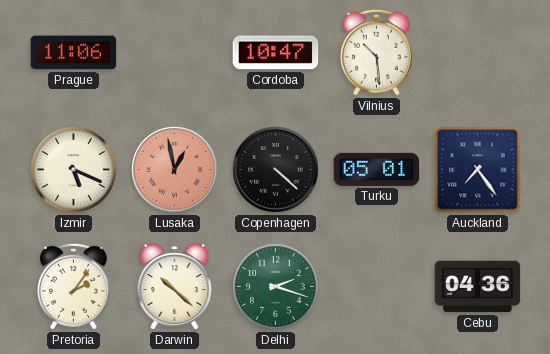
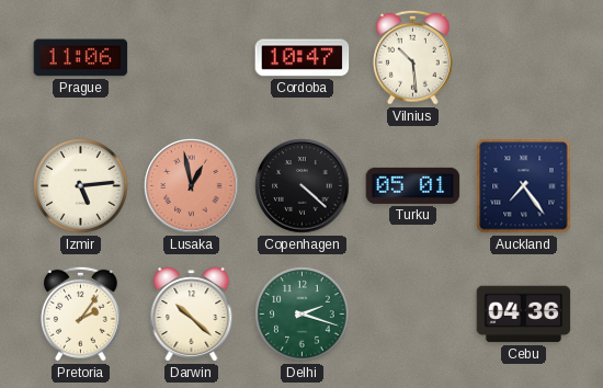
Izmir: 5:19 -> 5:14
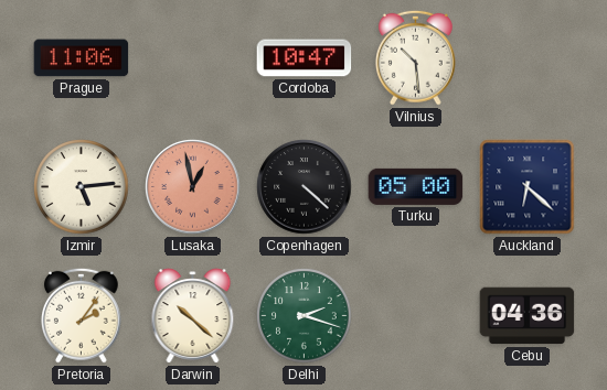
Turku: 05:01 -> 05:00
Auckland: 7:24 -> 6:22
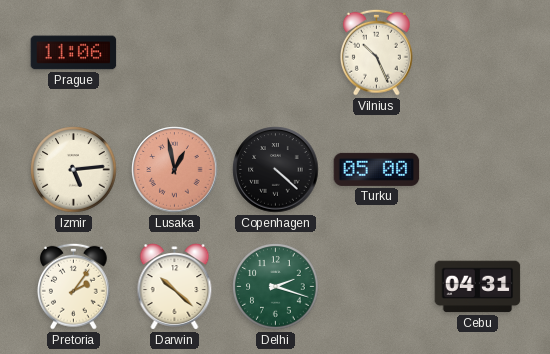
Cordoba: 10:47 -> none
Vilnius: 10:29 -> 10:26
Auckland: 6:22 -> none
Cebu: 04:36 -> 04:31
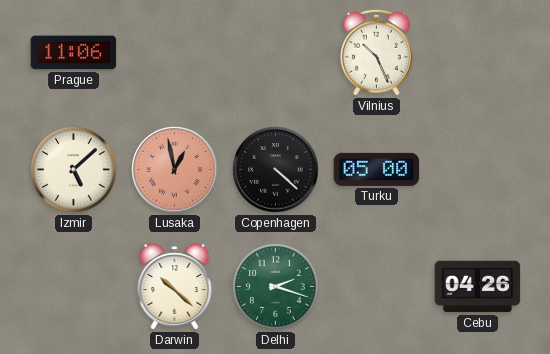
Izmir: 5:14 -> 5:08
Pretoria: 2:06 -> none
Cebu: 04:31 -> 04:26
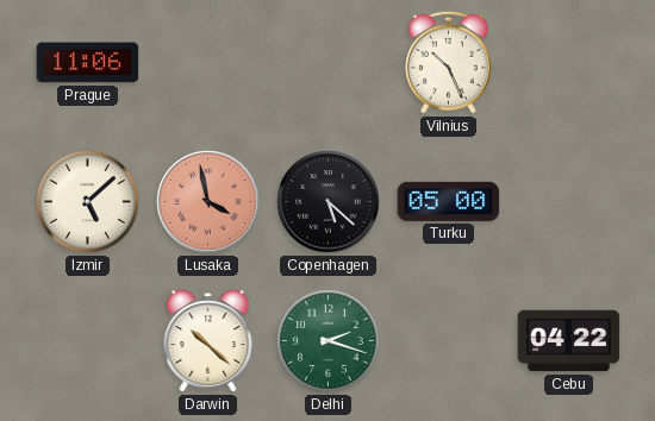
Lusaka: 12:58 -> 3:58
Copenhagen: 4:22 -> 5:22
Cebu: 04:26 -> 04:22
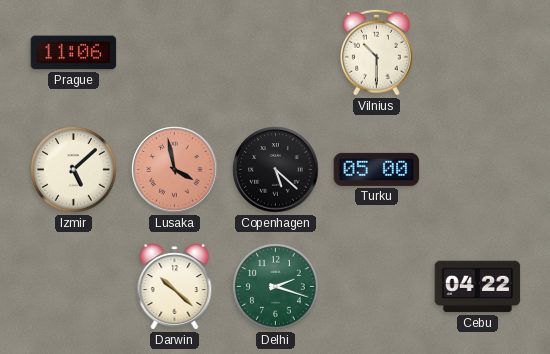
Vilnius: 10:26 -> 10:30
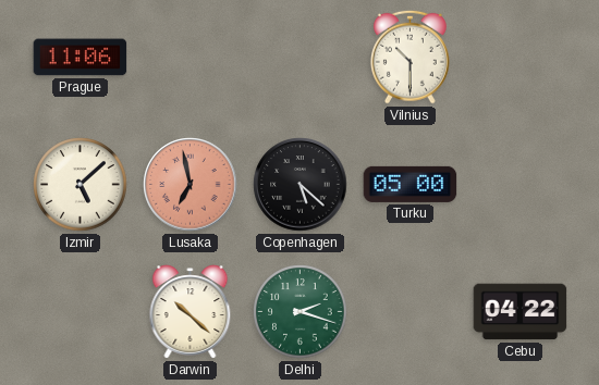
Lusaka: 3:58 -> 6:58
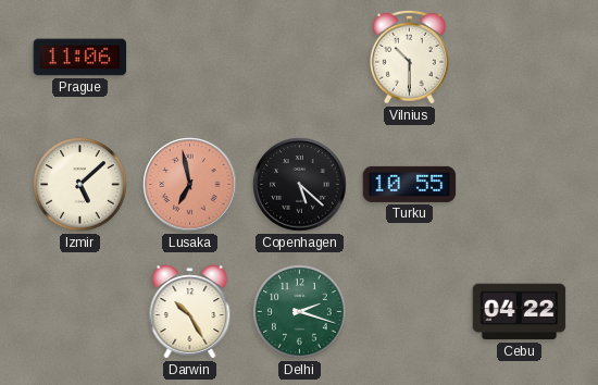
Turku: 05:00 -> 10:55
Darwin: 10:22 -> 10:25
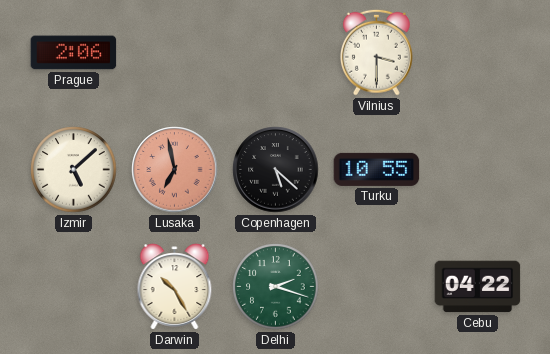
Prague: 11:06 -> 2:06
Vilnius: 10:30 -> 3:30
